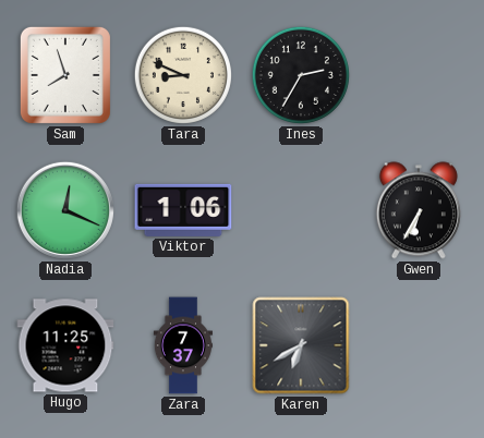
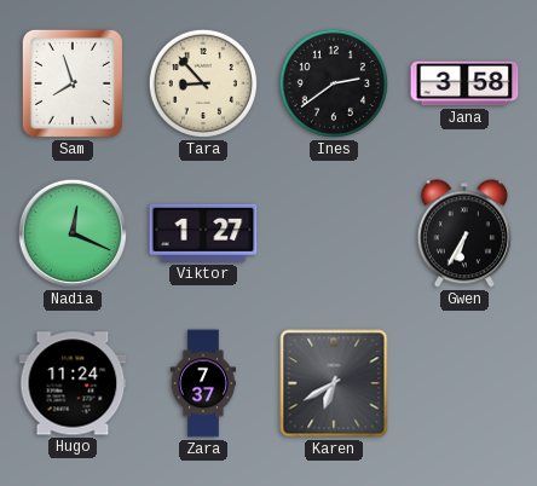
Tara: 8:49 -> 8:53
Ines: 2:35 -> 2:39
Jana: none -> 3:58
Viktor: 1:06 -> 1:27
Hugo: 11:25 -> 11:24
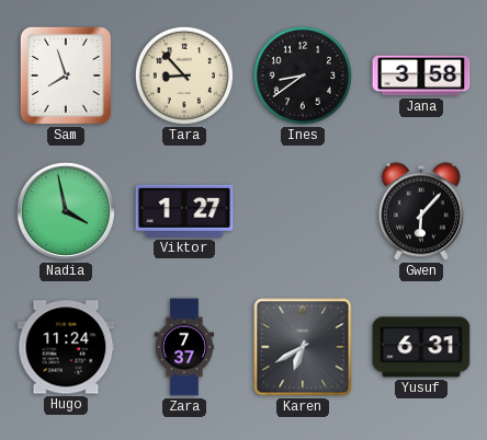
Ines: 2:39 -> 8:39
Nadia: 12:19 -> 3:58
Gwen: 6:35 -> 6:07
Yusuf: none -> 6:31
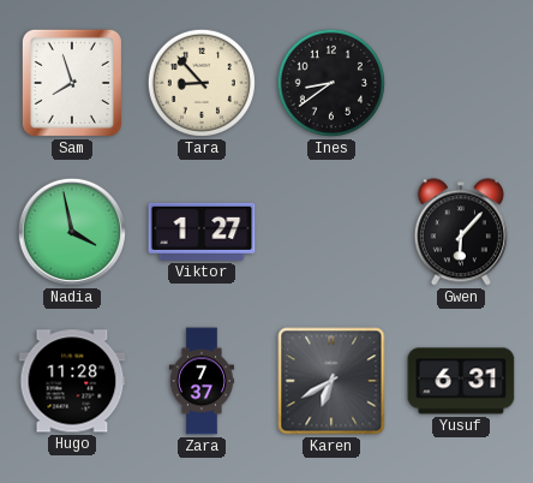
Jana: 3:58 -> none
Hugo: 11:24 -> 11:28
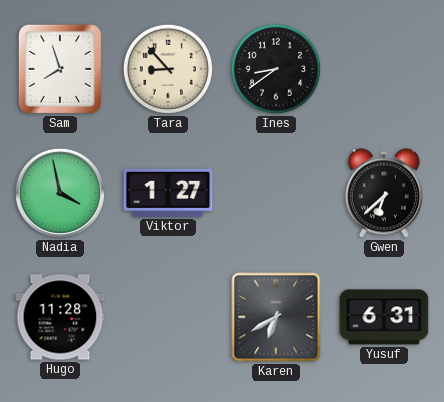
Gwen: 6:07 -> 6:38
Zara: 7:37 -> none
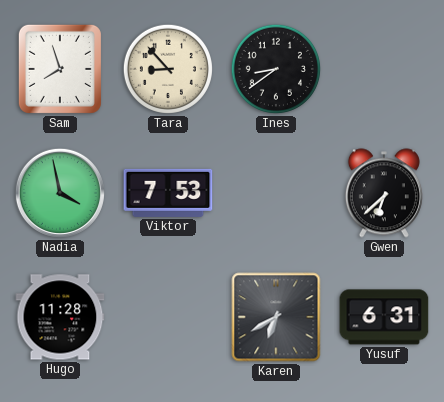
Viktor: 1:27 -> 7:53
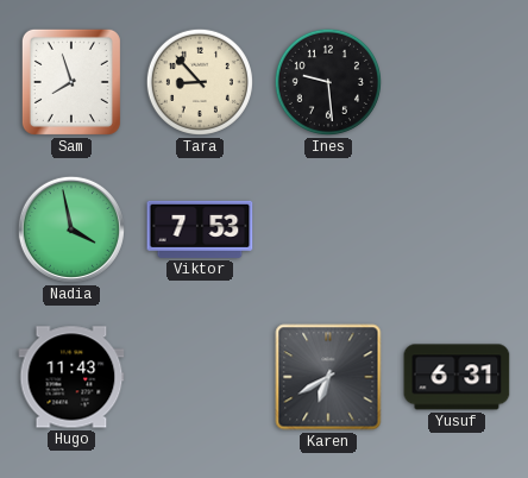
Ines: 8:39 -> 9:29
Gwen: 6:38 -> none
Hugo: 11:28 -> 11:43
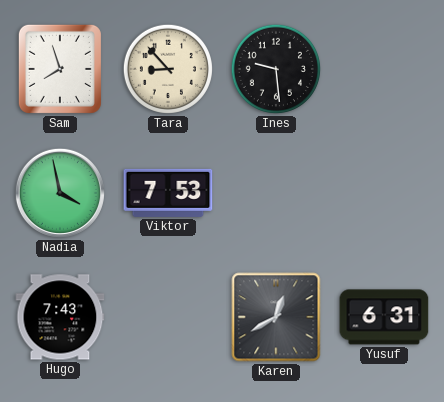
Hugo: 11:43 -> 7:43
Karen: 6:40 -> 12:40
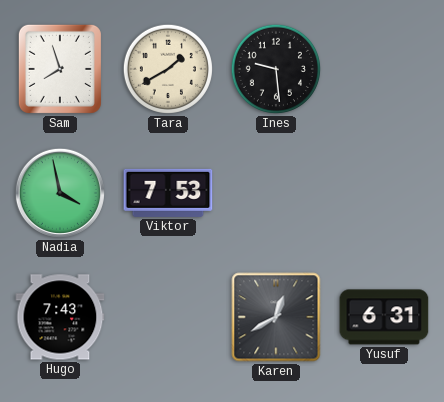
Tara: 8:53 -> 1:40
